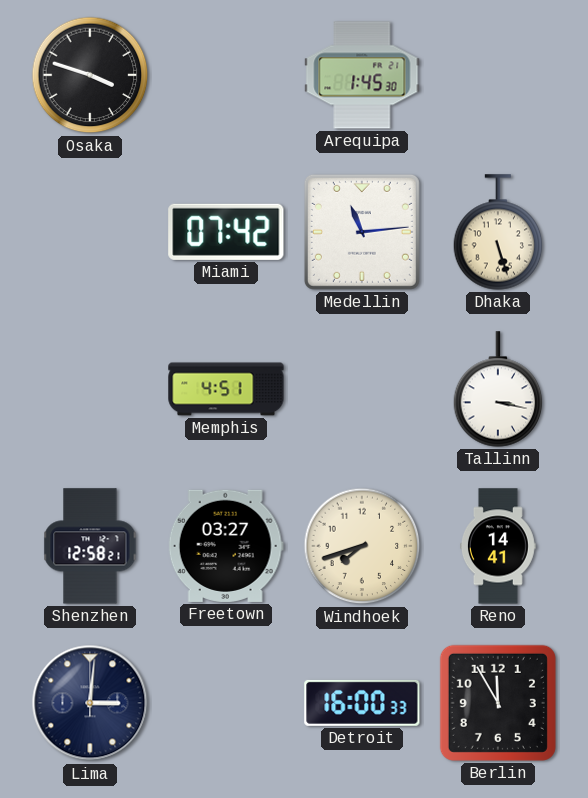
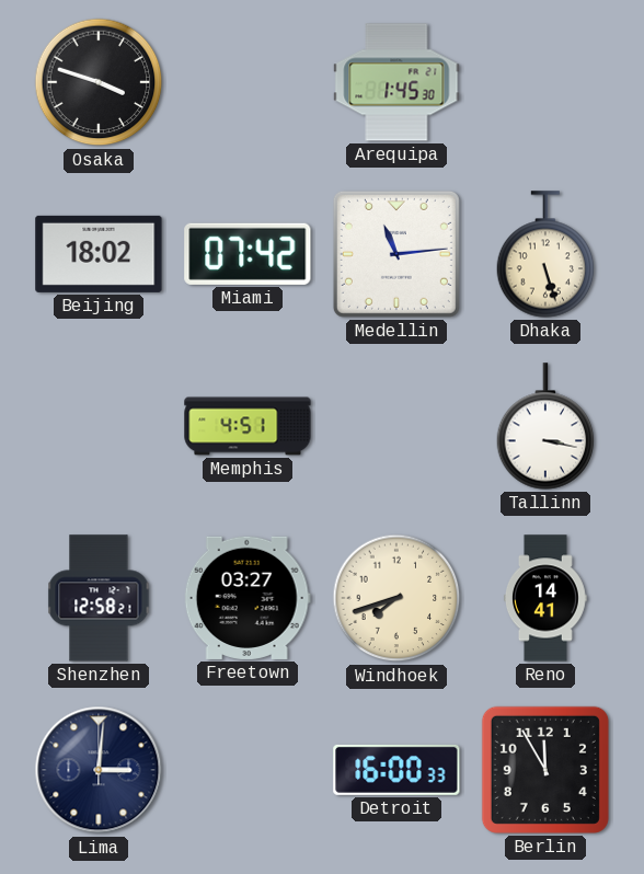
Beijing: none -> 18:02
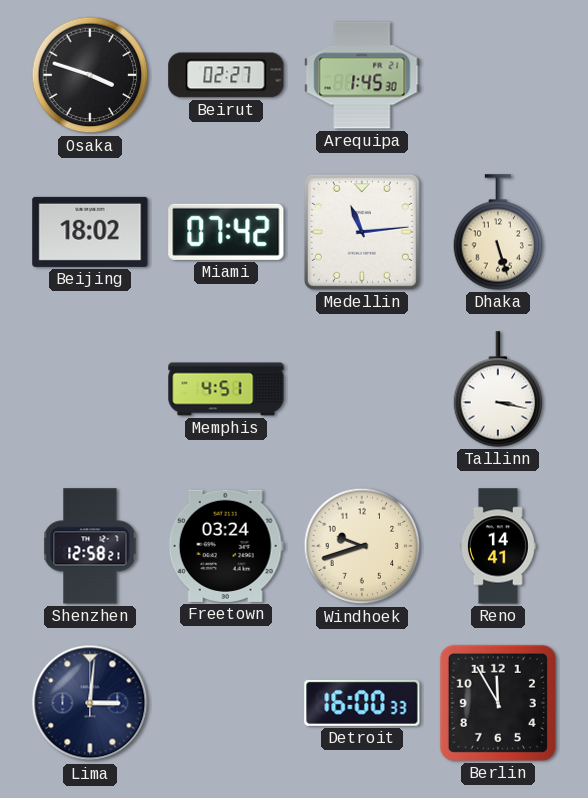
Beirut: none -> 02:27
Freetown: 03:27 -> 03:24
Windhoek: 7:42 -> 9:42
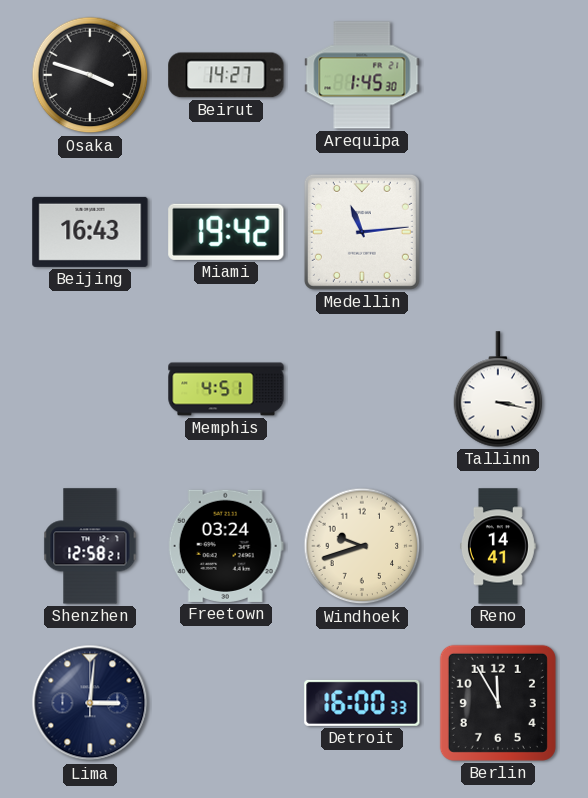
Beirut: 02:27 -> 14:27
Beijing: 18:02 -> 16:43
Miami: 07:42 -> 19:42
Dhaka: 5:27 -> none
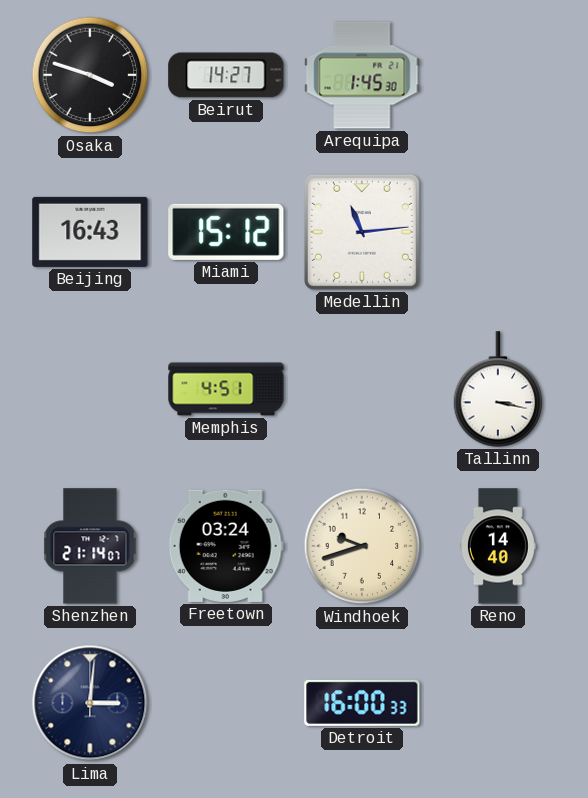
Miami: 19:42 -> 15:12
Shenzhen: 12:58 -> 21:14
Reno: 14:41 -> 14:40
Berlin: 11:55 -> none
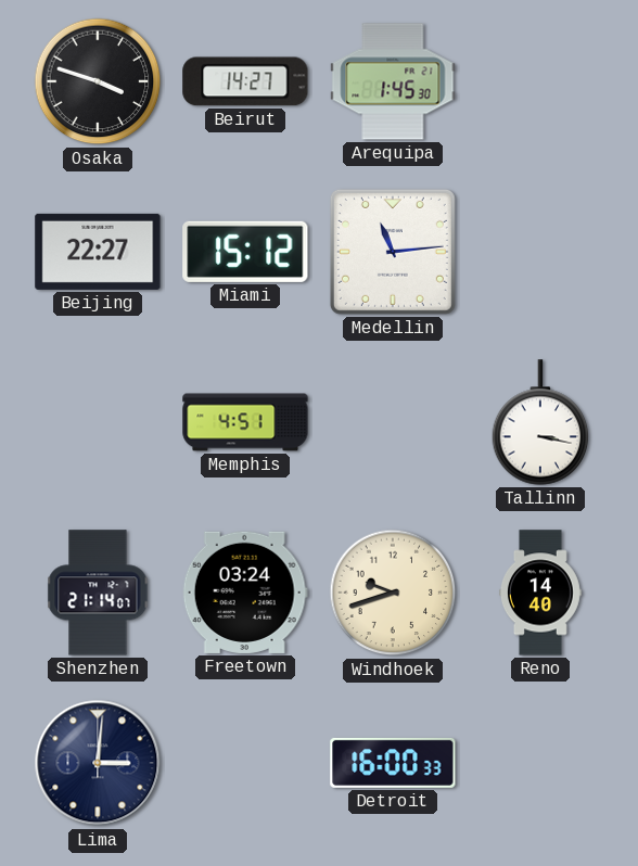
Beijing: 16:43 -> 22:27
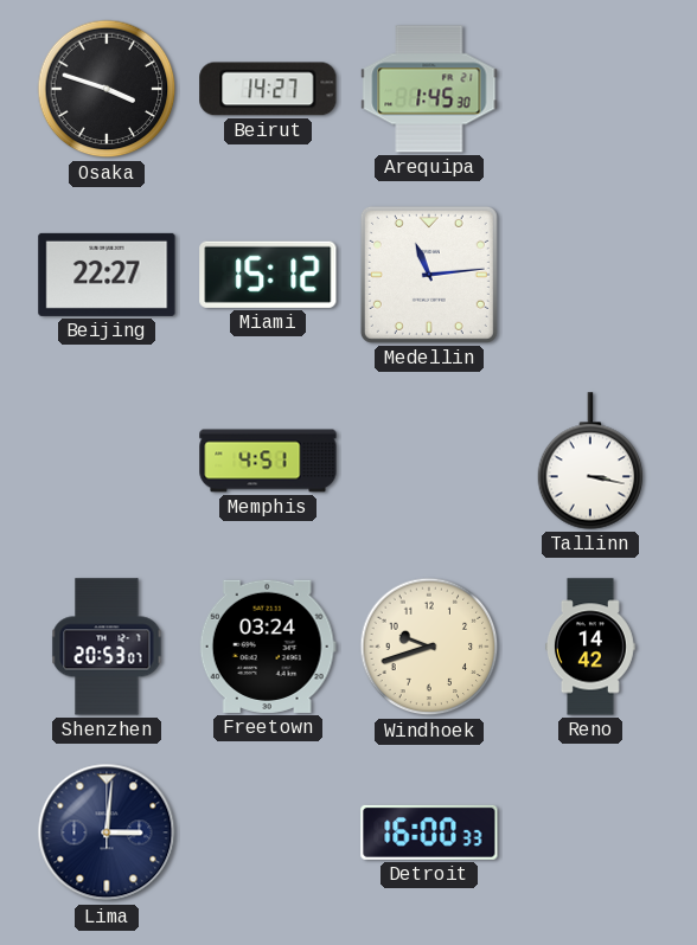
Shenzhen: 21:14 -> 20:53
Reno: 14:40 -> 14:42
